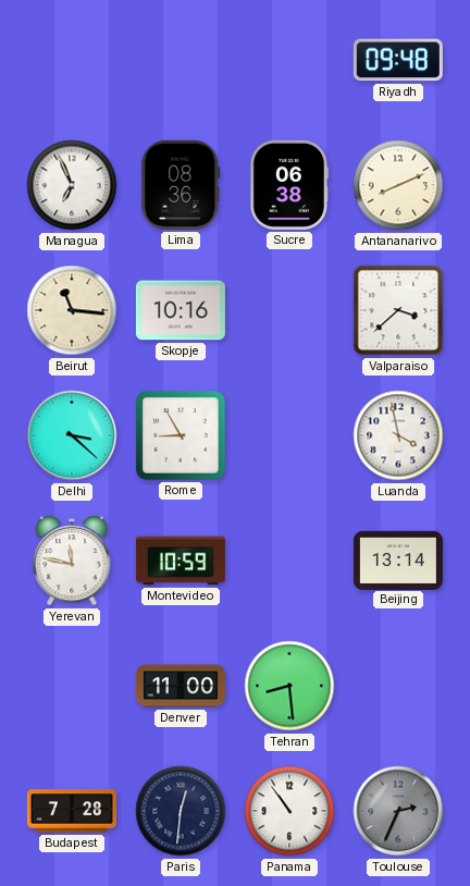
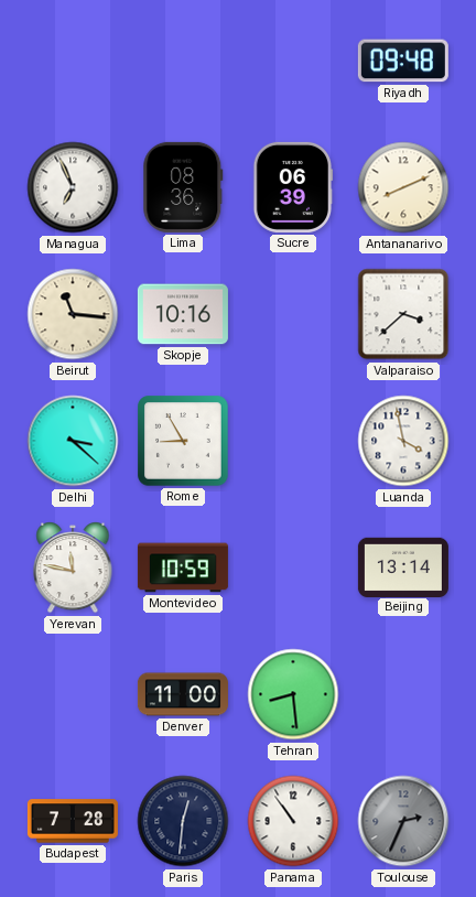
Sucre: 06:38 -> 06:39
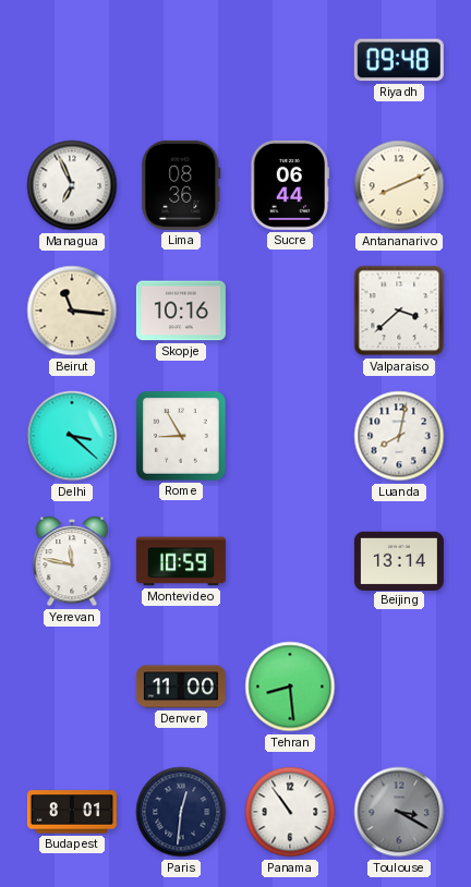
Sucre: 06:39 -> 06:44
Luanda: 3:58 -> 8:02
Budapest: 7:28 -> 8:01
Toulouse: 2:34 -> 3:20
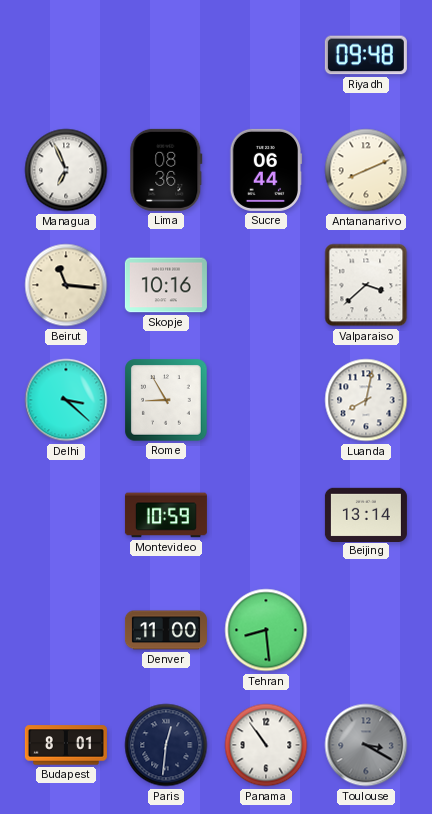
Yerevan: 11:47 -> none
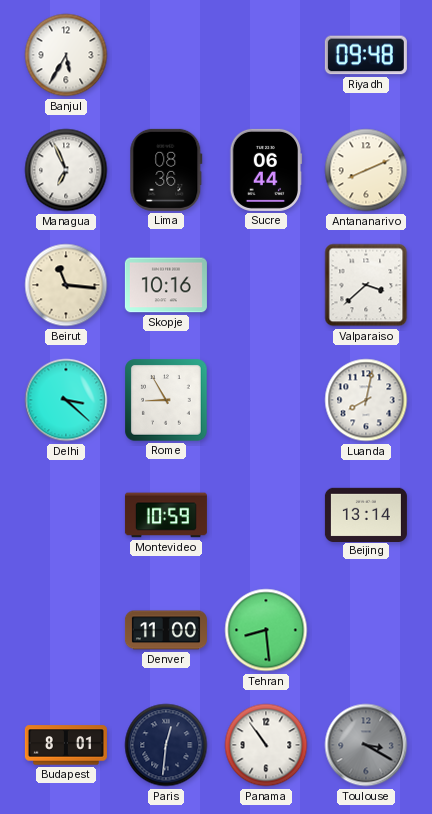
Banjul: none -> 5:35
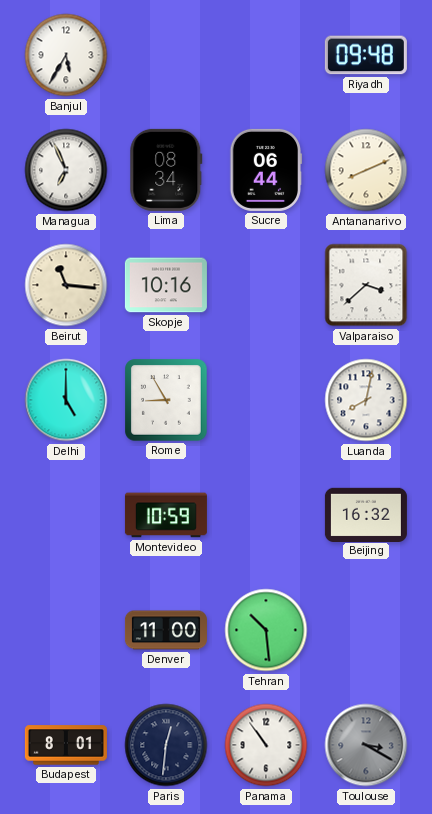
Lima: 08:36 -> 08:34
Delhi: 3:22 -> 5:00
Beijing: 13:14 -> 16:32
Tehran: 8:29 -> 10:29
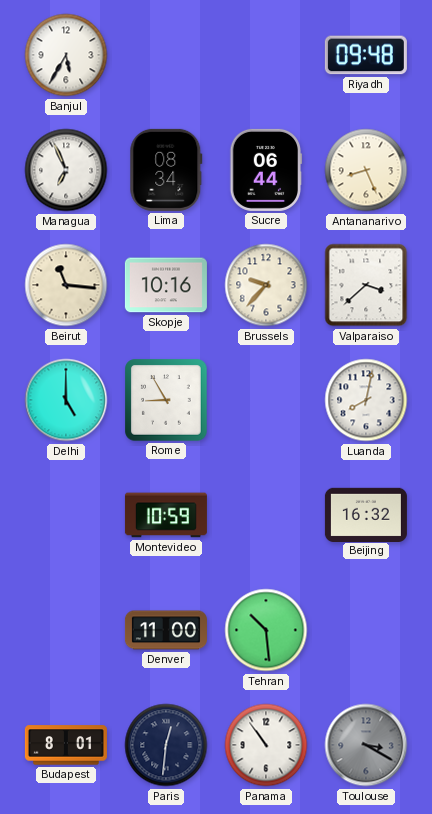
Antananarivo: 8:11 -> 8:26
Brussels: none -> 9:37
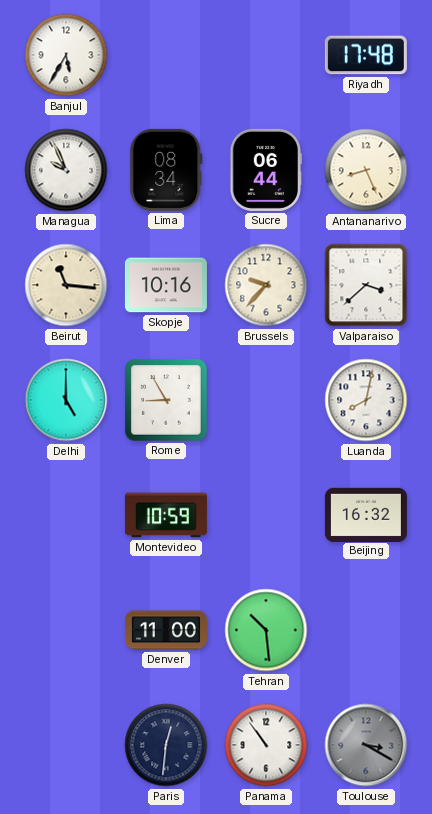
Riyadh: 09:48 -> 17:48
Managua: 6:56 -> 9:56
Budapest: 8:01 -> none
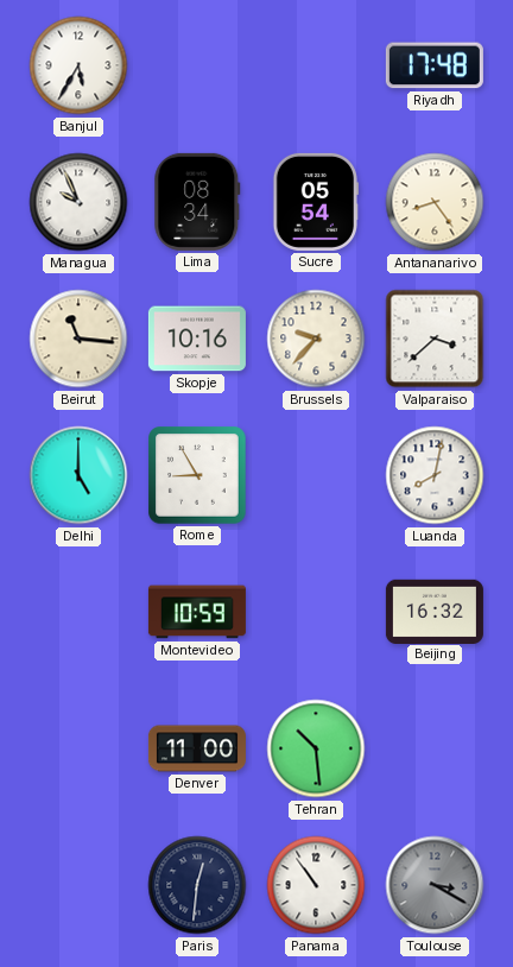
Sucre: 06:44 -> 05:54
Antananarivo: 8:26 -> 8:24
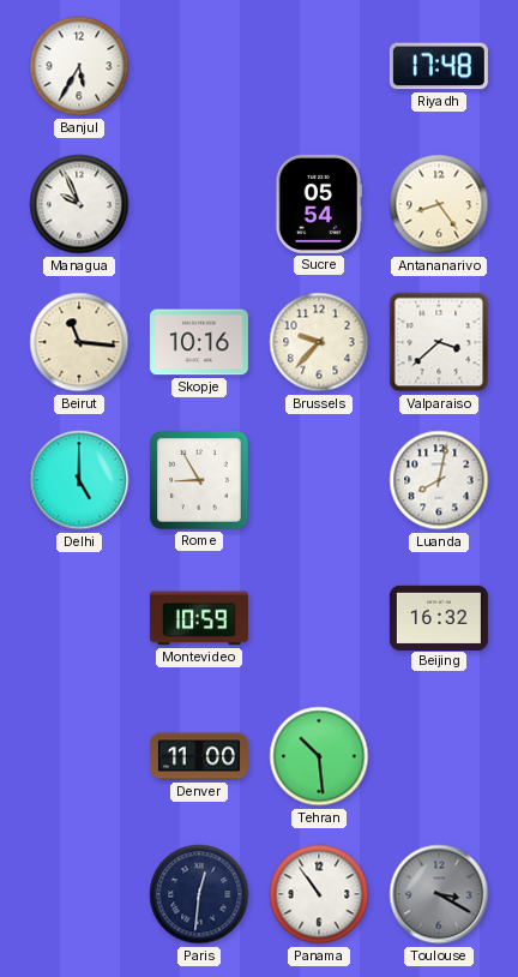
Lima: 08:34 -> none
